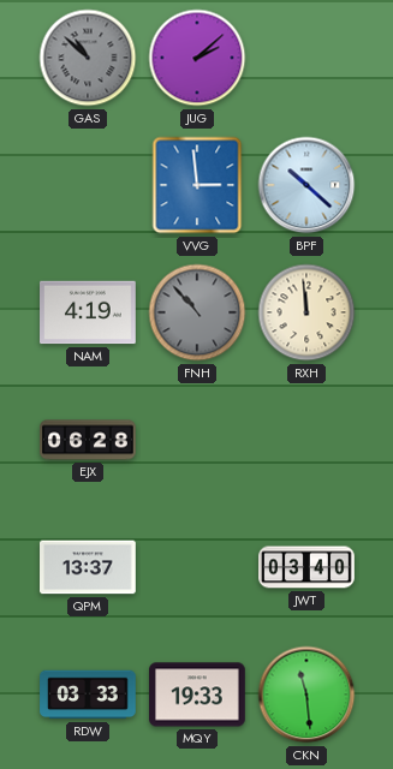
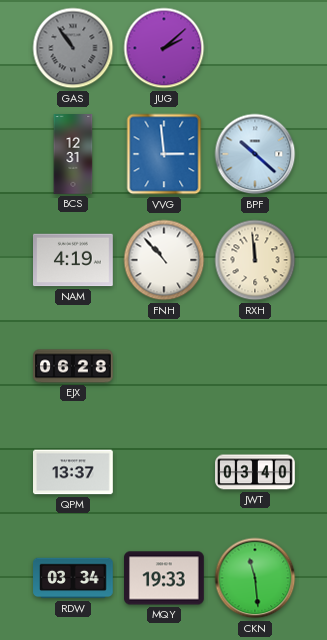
GAS: 10:52 -> 10:54
BCS: none -> 12:31
FNH dial: grey -> white
RDW: 03:33 -> 03:34
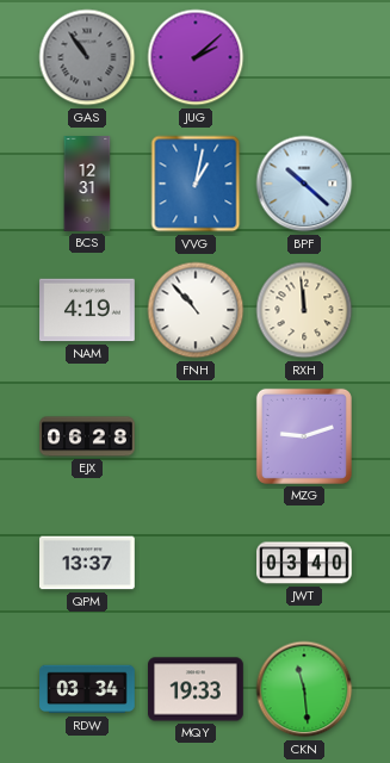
VVG: 2:59 -> 1:02
MZG: none -> 9:12
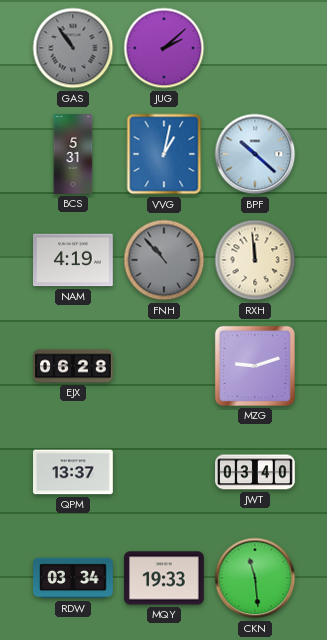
BCS: 12:31 -> 5:31
FNH dial: white -> grey
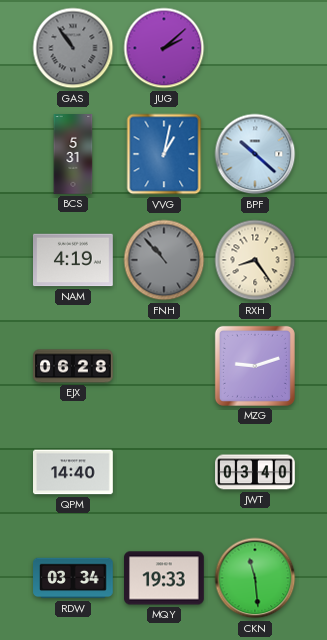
RXH: 11:59 -> 8:24
QPM: 13:37 -> 14:40
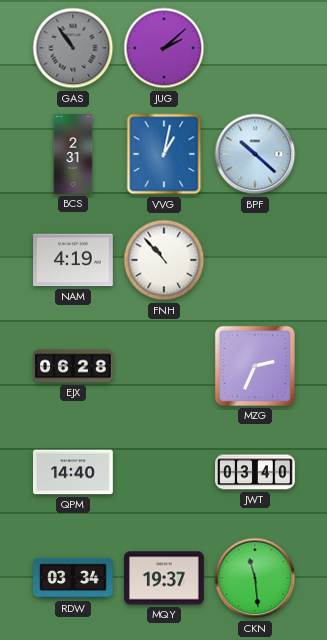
BCS: 5:31 -> 2:31
FNH dial: grey -> white
RXH: 8:24 -> none
MZG: 9:12 -> 2:34
MQY: 19:33 -> 19:37
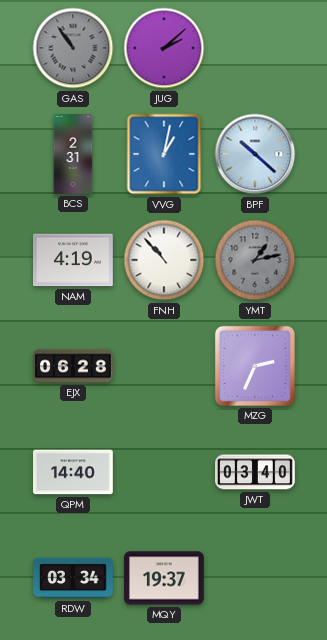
YMT: none -> 1:13
CKN: 11:29 -> none
